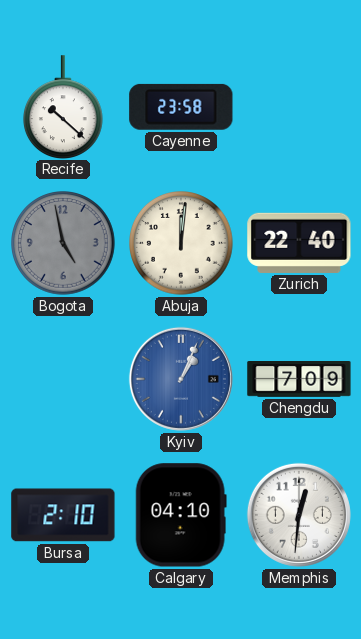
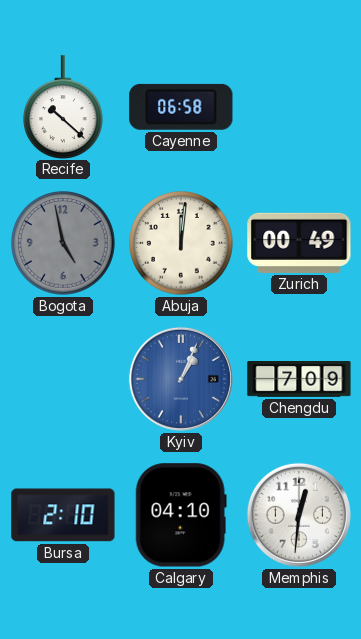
Cayenne: 23:58 -> 06:58
Zurich: 22:40 -> 00:49
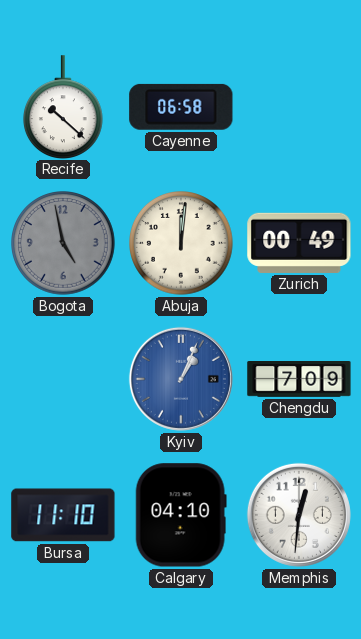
Bursa: 2:10 -> 11:10
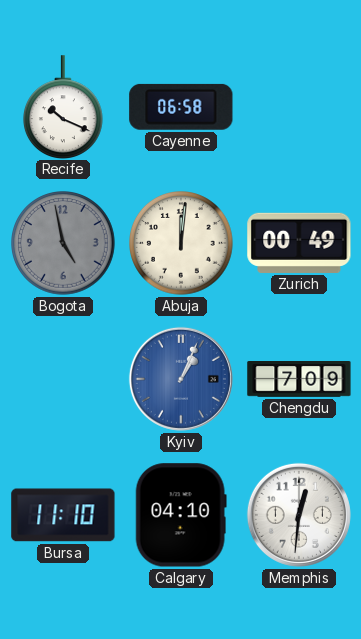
Recife: 10:22 -> 10:19
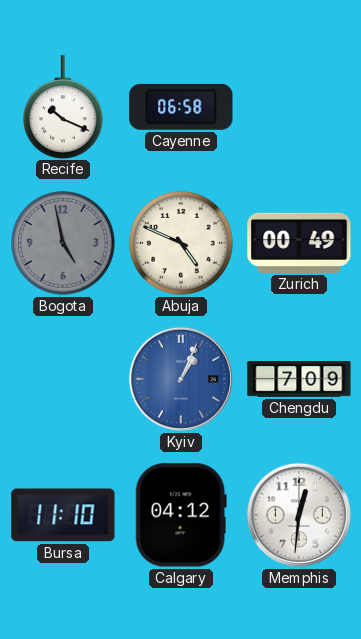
Abuja: 12:01 -> 4:49
Calgary: 04:10 -> 04:12
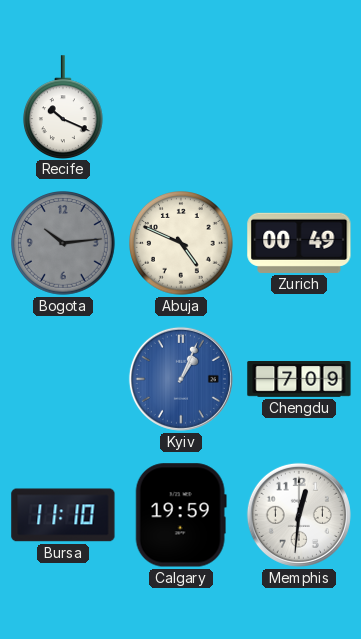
Cayenne: 06:58 -> none
Bogota: 4:58 -> 10:14
Calgary: 04:12 -> 19:59
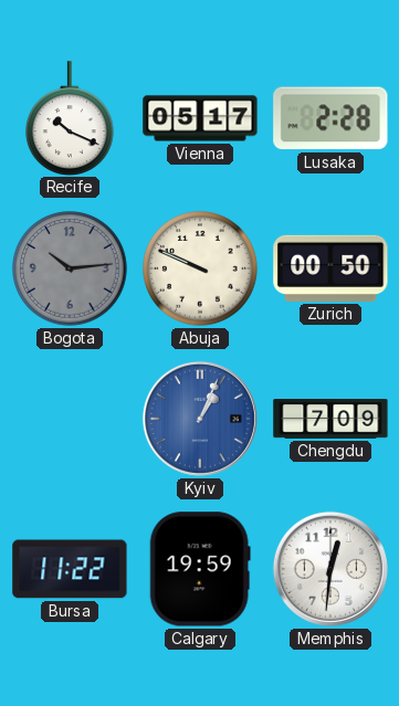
Vienna: none -> 05:17
Lusaka: none -> 2:28
Abuja: 4:49 -> 9:49
Zurich: 00:49 -> 00:50
Bursa: 11:10 -> 11:22
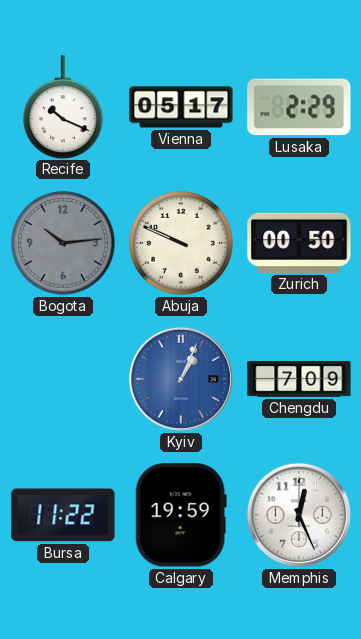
Lusaka: 2:28 -> 2:29
Memphis: 12:31 -> 12:26
